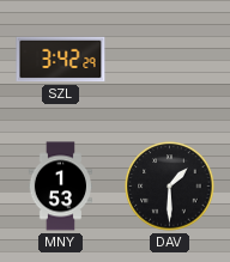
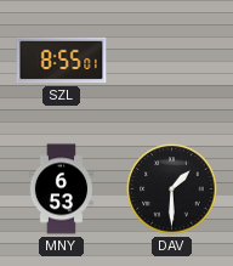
SZL: 3:42 -> 8:55
MNY: 1:53 -> 6:53
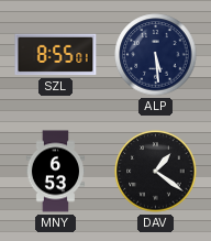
ALP: none -> 5:29
DAV: 1:30 -> 1:21
